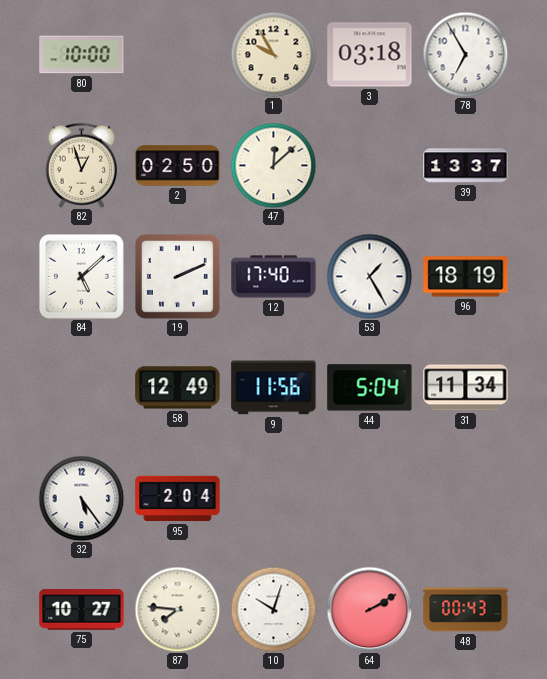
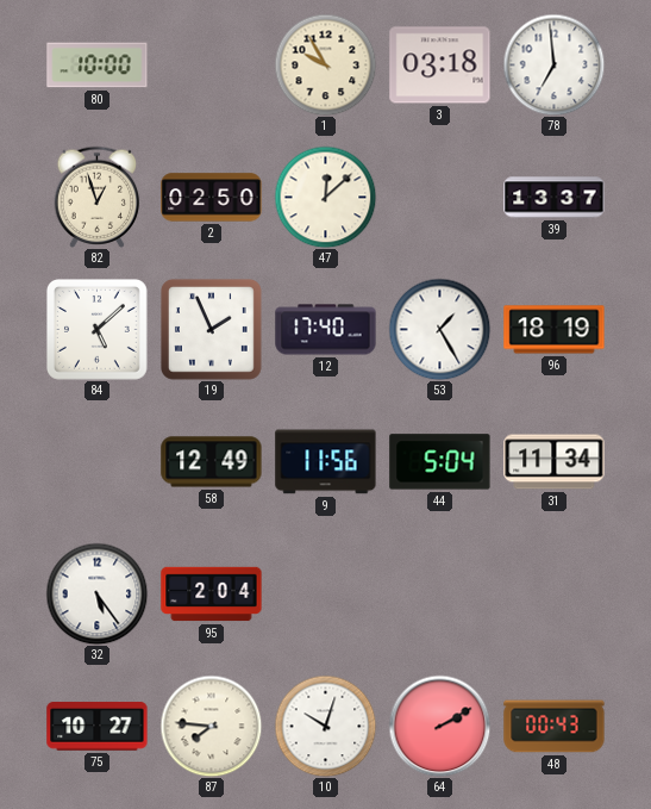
78: 6:55 -> 6:59
19: 2:11 -> 1:56
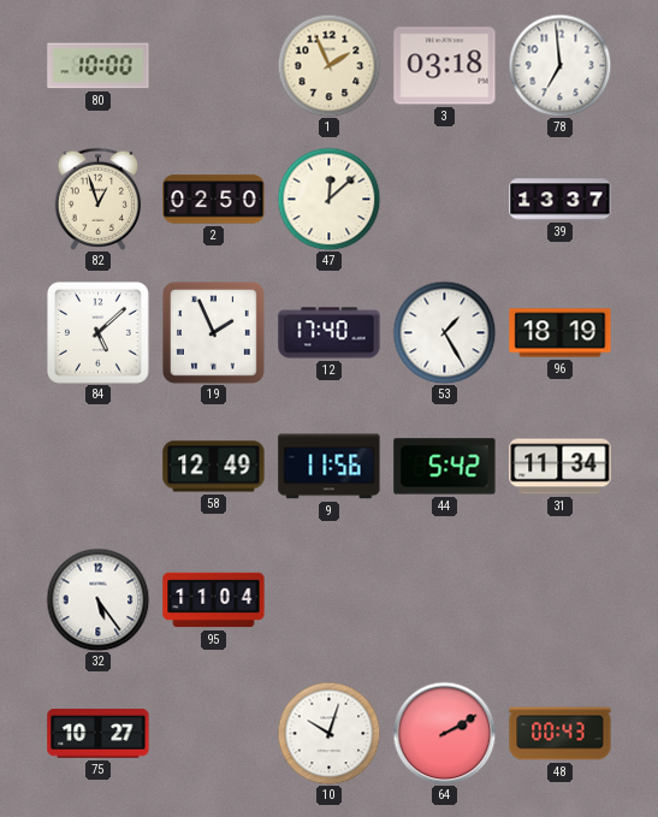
1: 9:55 -> 1:56
44: 5:04 -> 5:42
95: 2:04 -> 11:04
87: 7:46 -> none
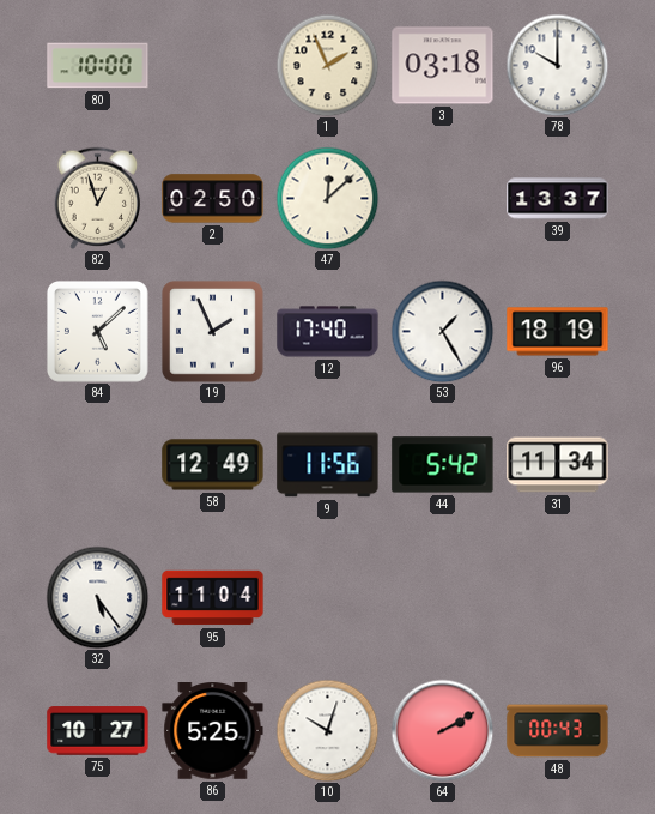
78: 6:59 -> 10:00
86: none -> 5:25
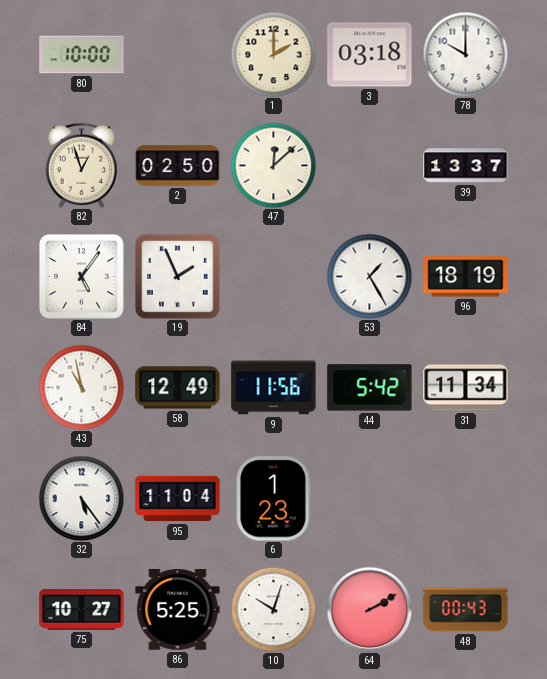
1: 1:56 -> 2:00
84: 5:08 -> 5:06
12: 17:40 -> none
43: none -> 10:58
6: none -> 1:23
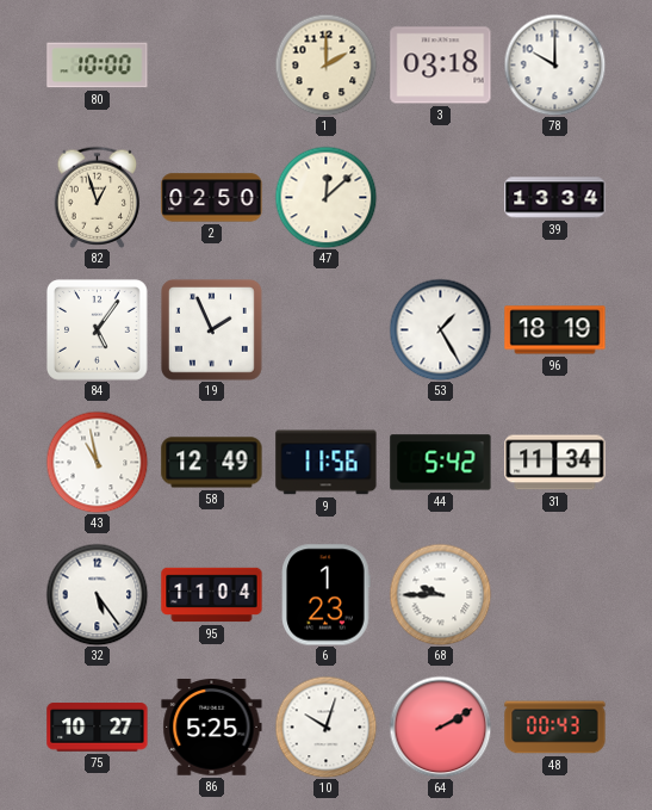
39: 13:37 -> 13:34
68: none -> 9:45
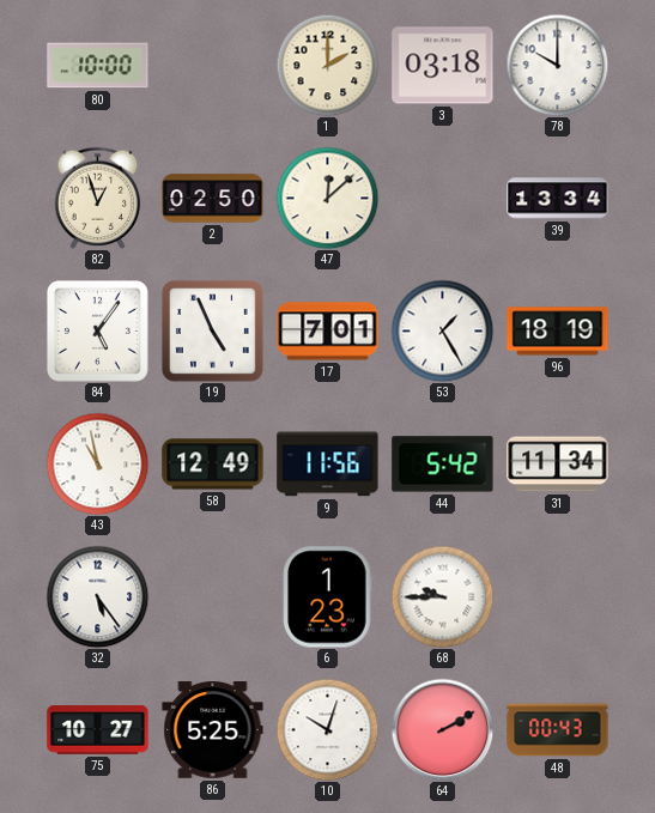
19: 1:56 -> 4:56
17: none -> 7:01
95: 11:04 -> none
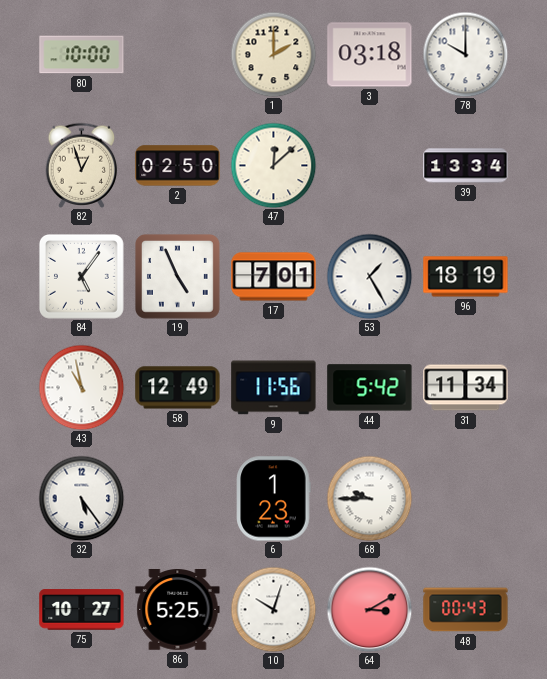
64: 2:10 -> 3:10
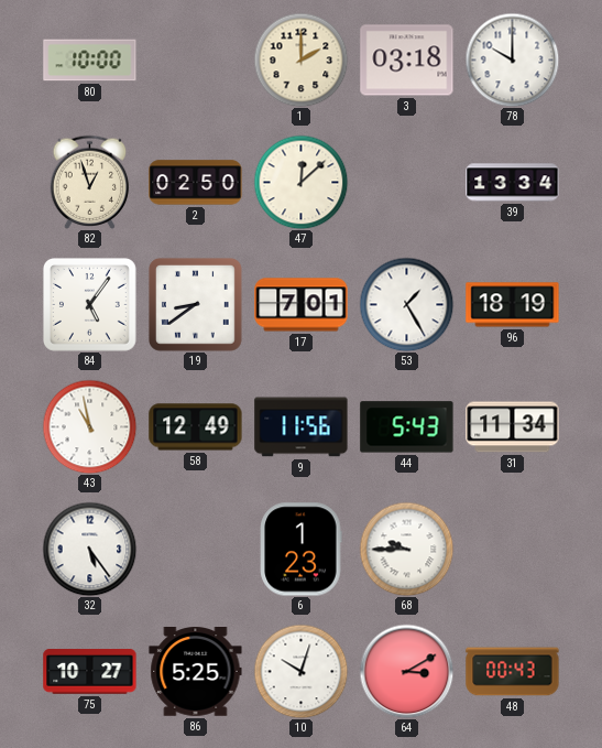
19: 4:56 -> 8:39
44: 5:42 -> 5:43
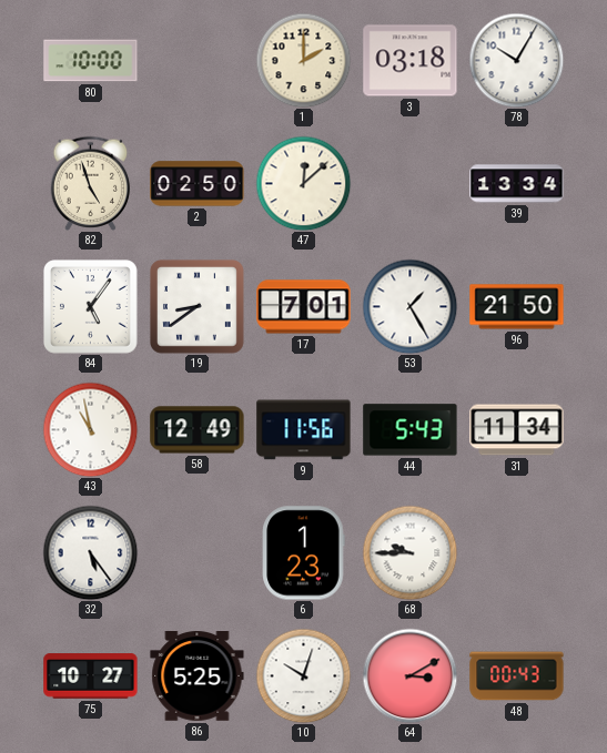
78: 10:00 -> 10:05
82: 12:57 -> 4:57
96: 18:19 -> 21:50
